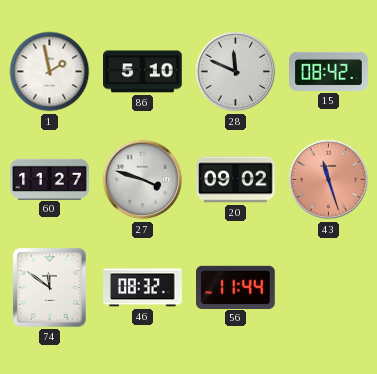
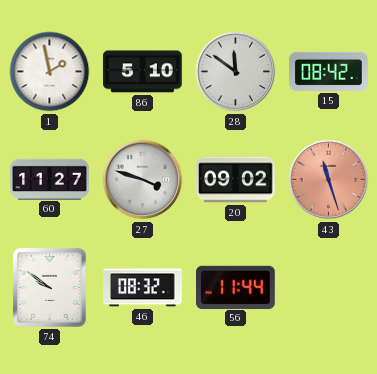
28: 11:49 -> 11:51
74: 11:51 -> 9:51
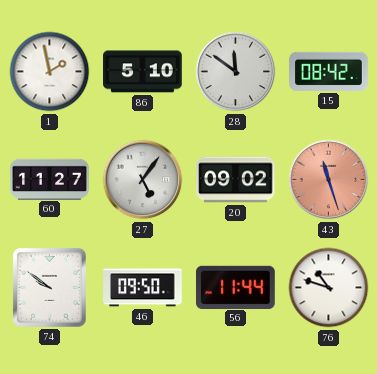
27: 3:48 -> 5:06
46: 08:32 -> 09:50
76: none -> 10:48
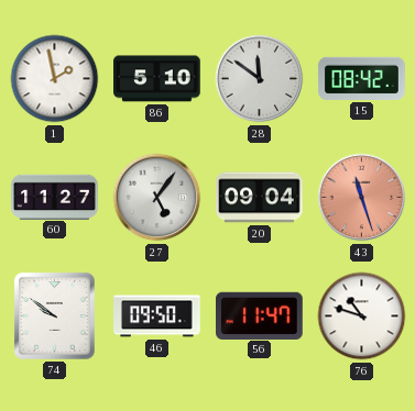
20: 09:02 -> 09:04
56: 11:44 -> 11:47
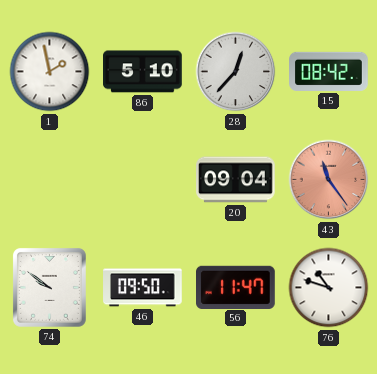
28: 11:51 -> 12:37
60: 11:27 -> none
27: 5:06 -> none
43: 11:27 -> 11:24
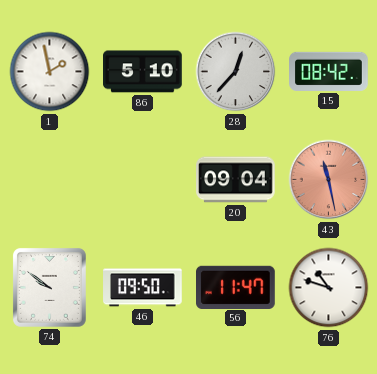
43: 11:24 -> 11:28
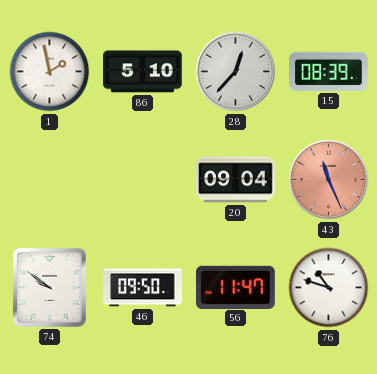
15: 08:42 -> 08:39
43: 11:28 -> 11:26
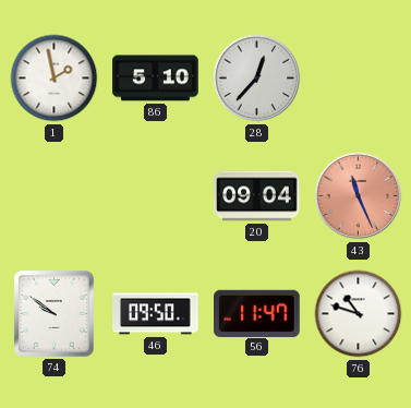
15: 08:39 -> none
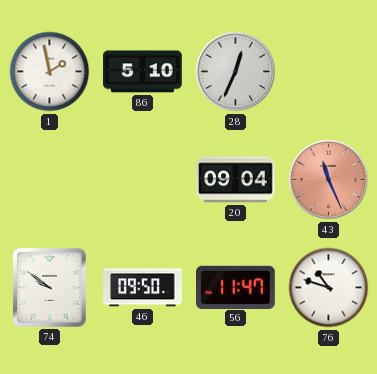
28: 12:37 -> 12:34
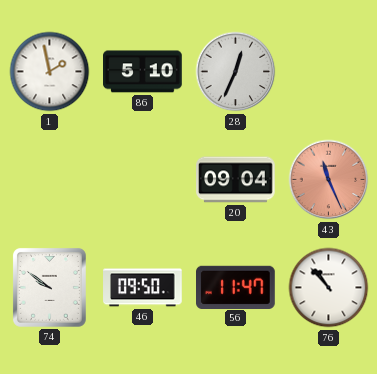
76: 10:48 -> 10:53
